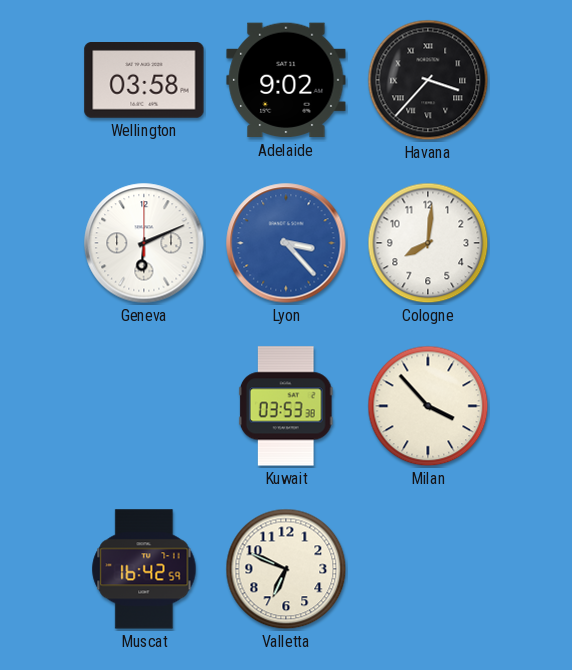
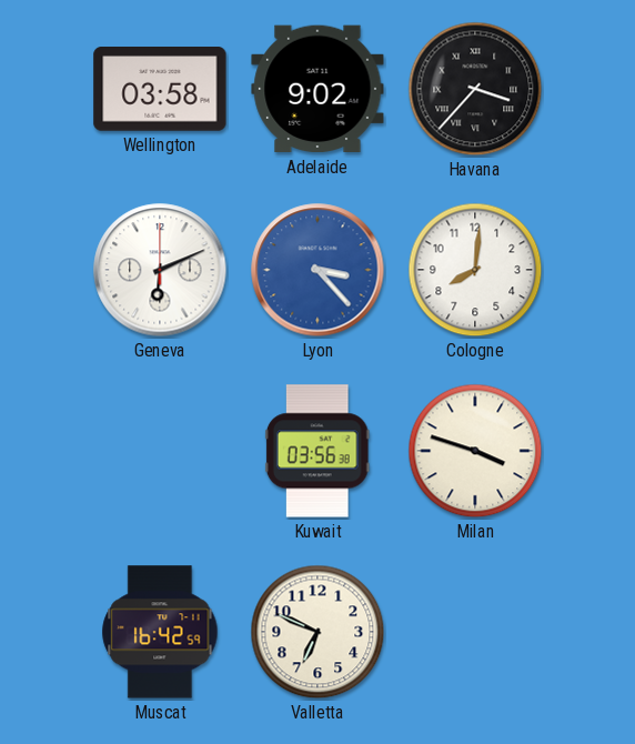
Kuwait: 03:53 -> 03:56
Milan: 3:53 -> 3:48
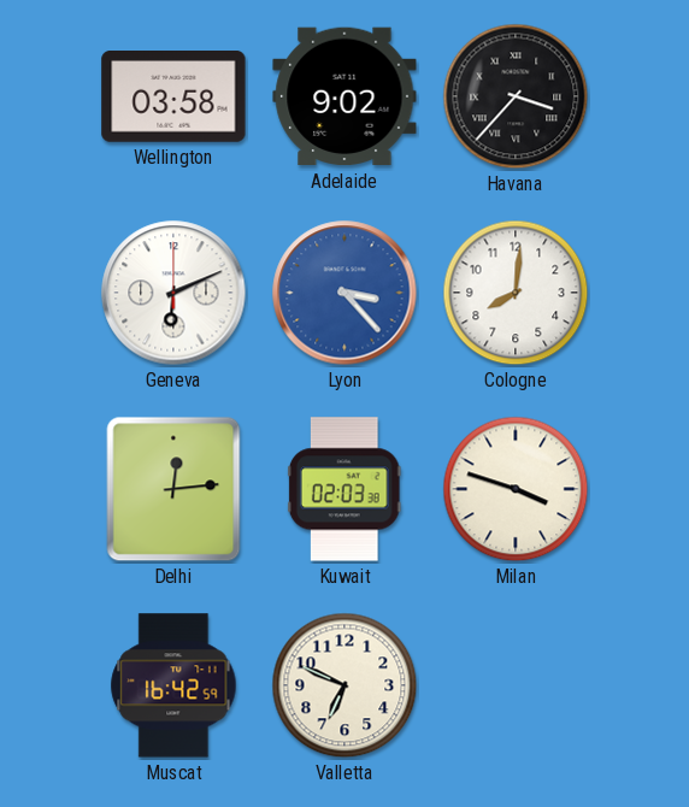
Delhi: none -> 12:14
Kuwait: 03:56 -> 02:03
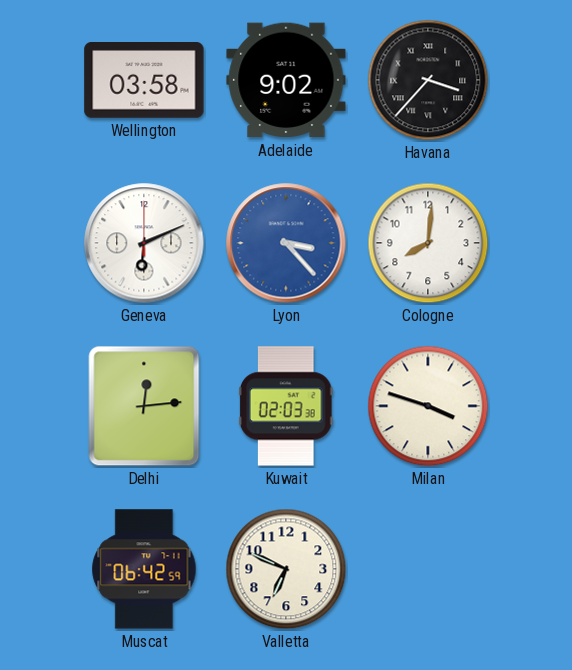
Muscat: 16:42 -> 06:42
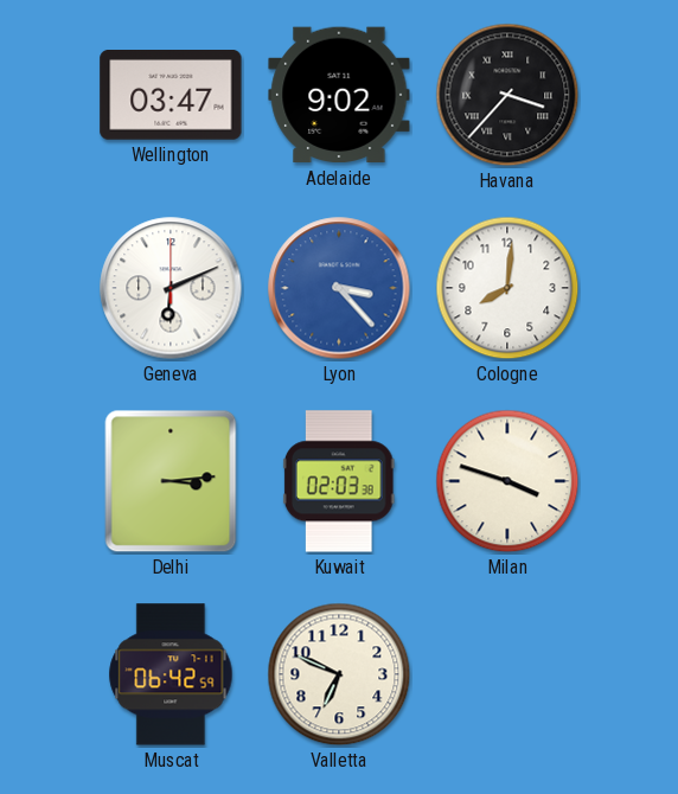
Wellington: 03:58 -> 03:47
Delhi: 12:14 -> 3:14
